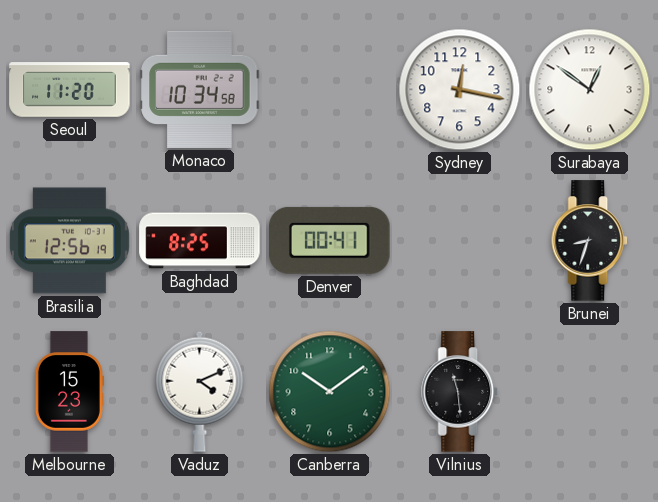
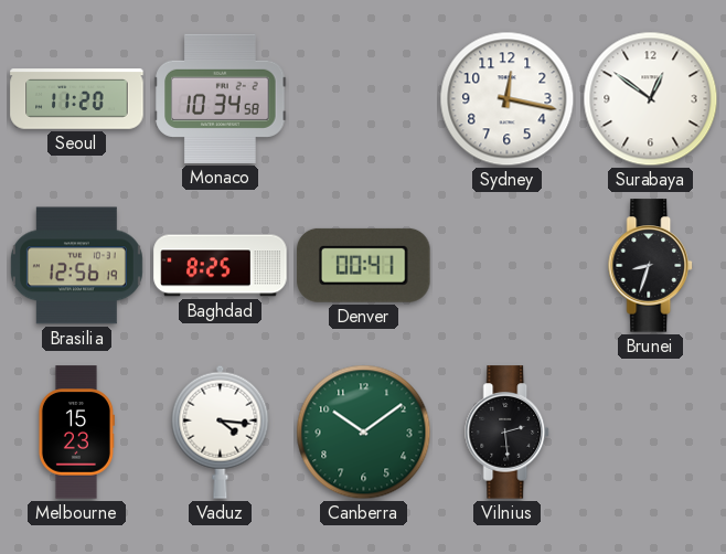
Vaduz: 4:11 -> 4:16
Vilnius: 11:29 -> 2:29
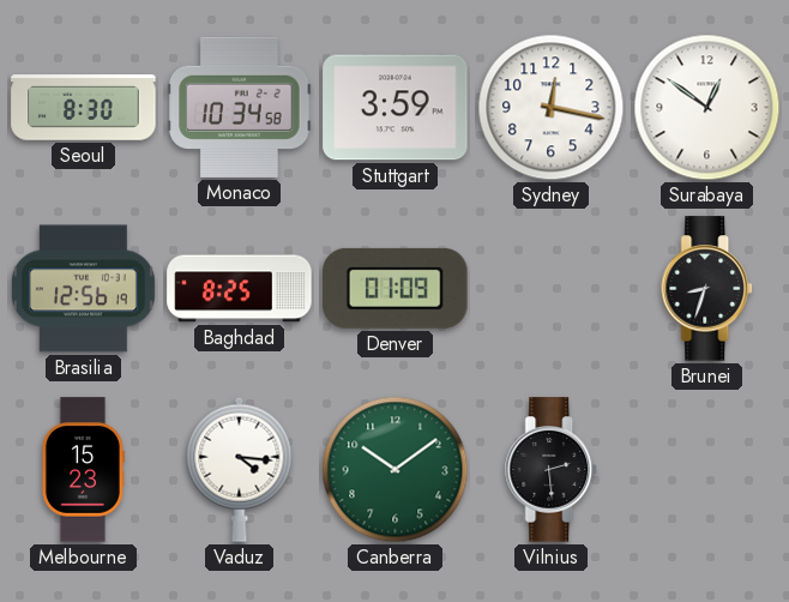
Seoul: 11:20 -> 8:30
Stuttgart: none -> 3:59
Denver: 00:41 -> 01:09
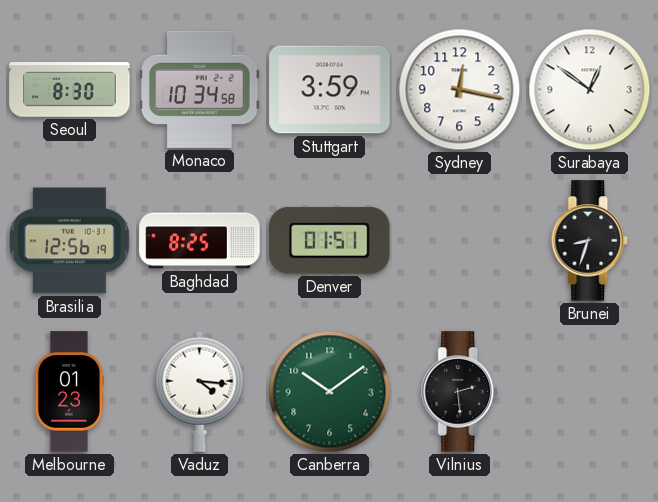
Denver: 01:09 -> 01:51
Melbourne: 15:23 -> 01:23
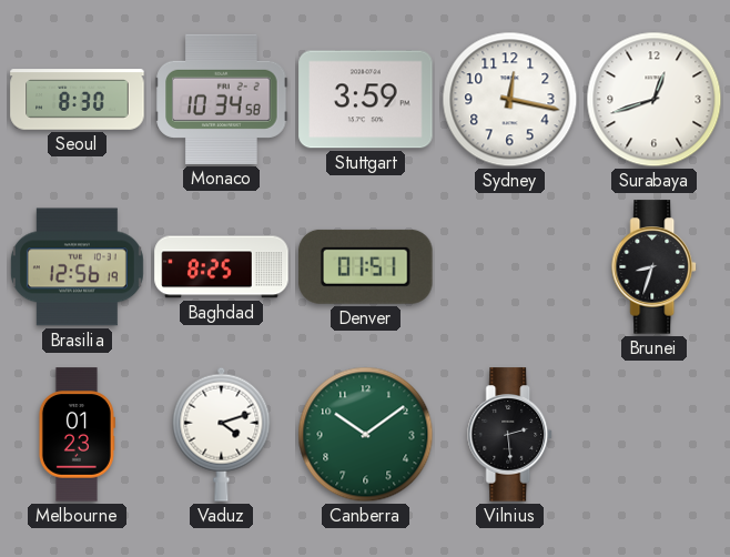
Surabaya: 12:51 -> 12:42
Vaduz: 4:16 -> 4:12
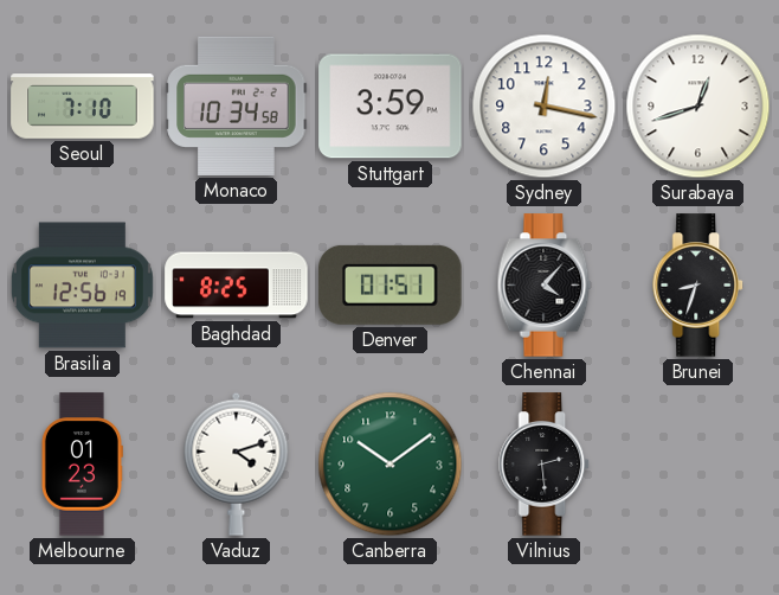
Seoul: 8:30 -> 7:10
Chennai: none -> 4:07
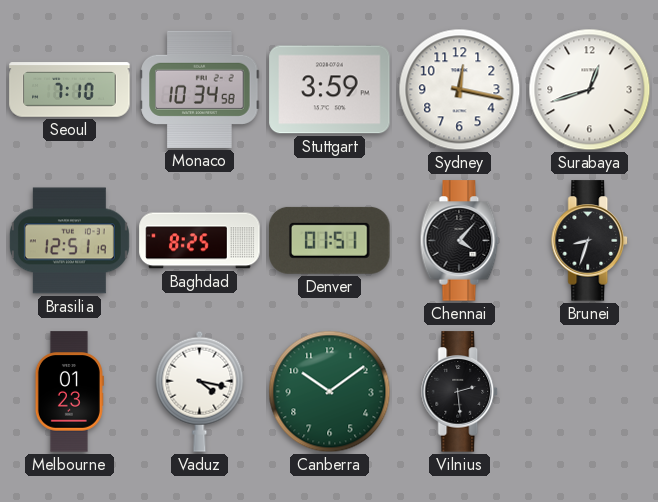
Brasilia: 12:56 -> 12:51
Vaduz: 4:12 -> 4:17
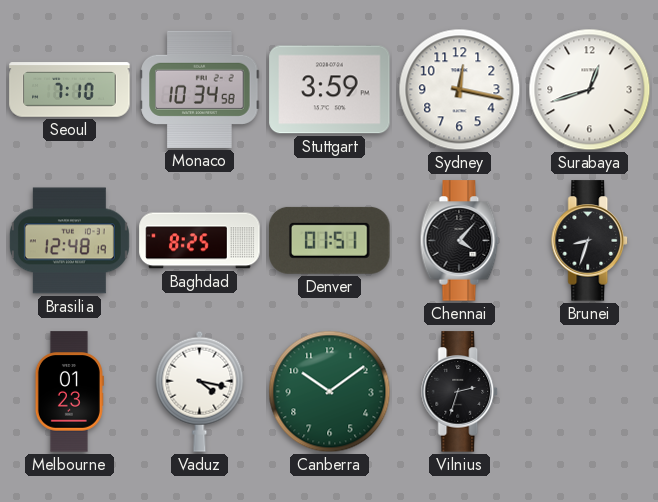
Brasilia: 12:51 -> 12:48
Vilnius: 2:29 -> 2:33
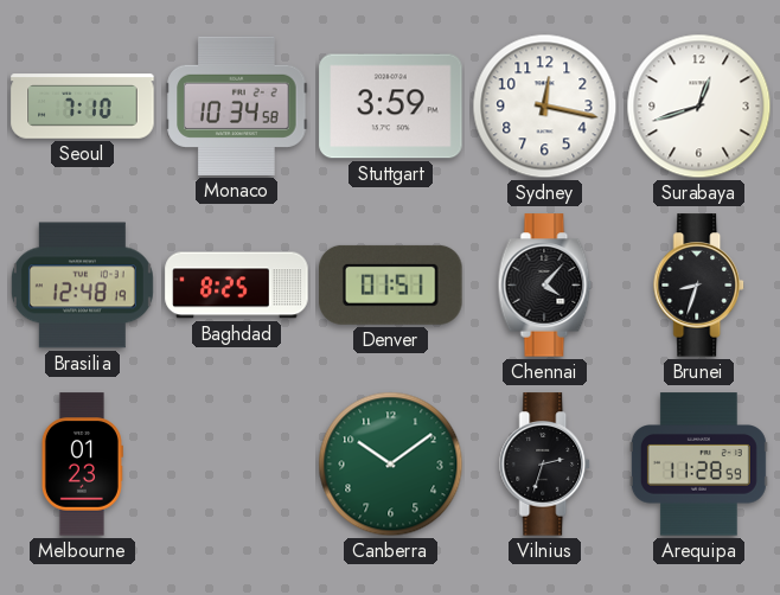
Vaduz: 4:17 -> none
Arequipa: none -> 11:28
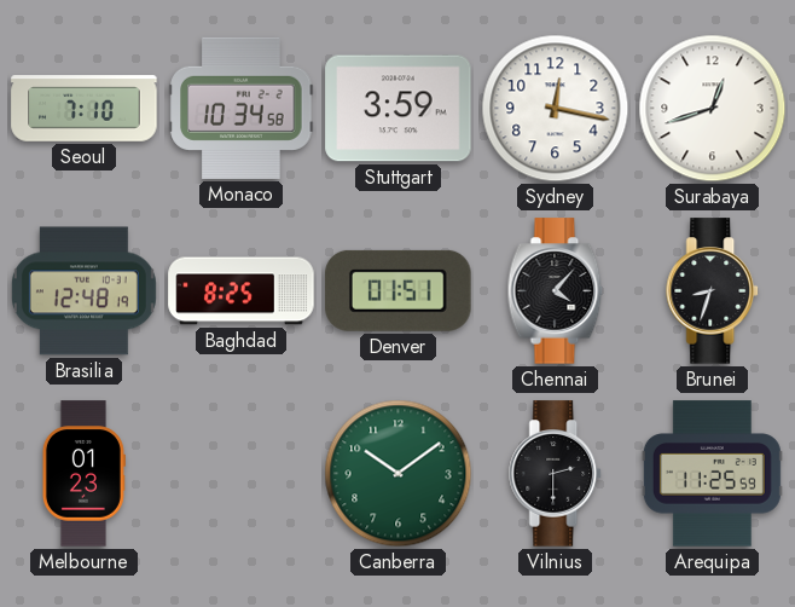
Vilnius: 2:33 -> 2:30
Arequipa: 11:28 -> 11:25
